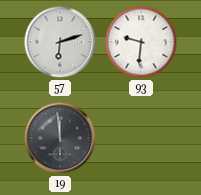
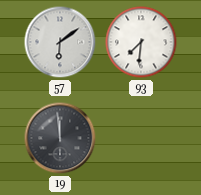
57: 6:12 -> 6:09
93: 9:31 -> 7:31
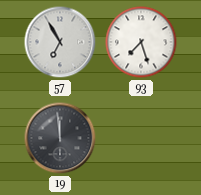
57: 6:09 -> 6:55
93: 7:31 -> 7:27
